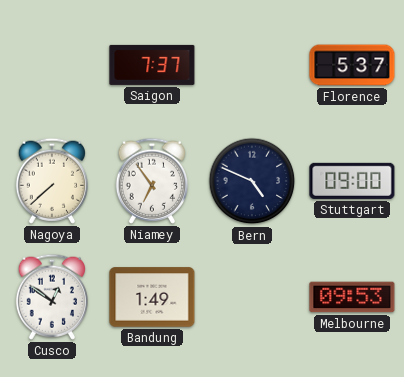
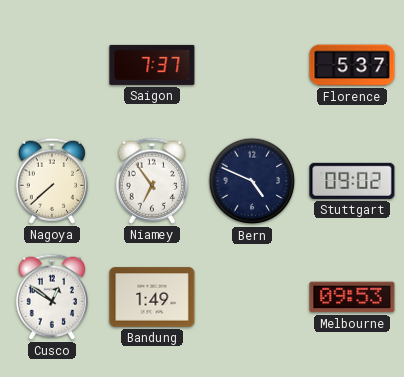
Stuttgart: 09:00 -> 09:02
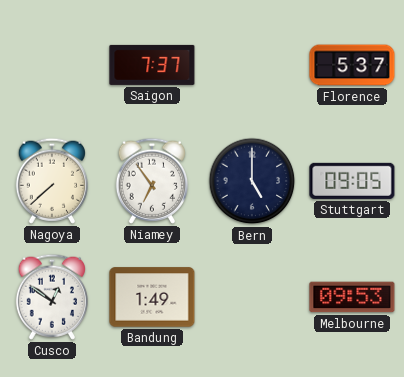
Bern: 4:49 -> 5:00
Stuttgart: 09:02 -> 09:05
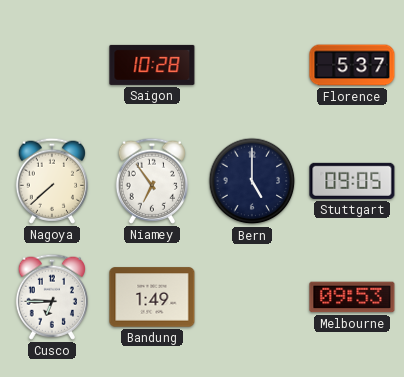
Saigon: 7:37 -> 10:28
Cusco: 12:51 -> 6:45
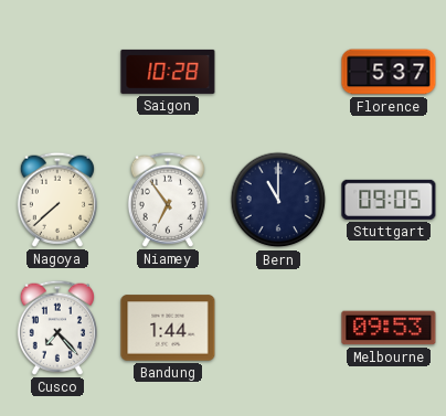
Bern: 5:00 -> 11:00
Cusco: 6:45 -> 7:23
Bandung: 1:49 -> 1:44
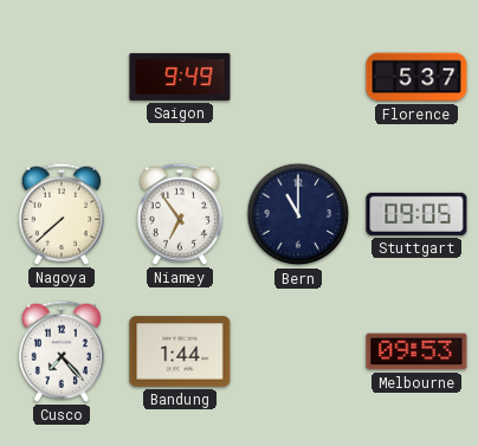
Saigon: 10:28 -> 9:49
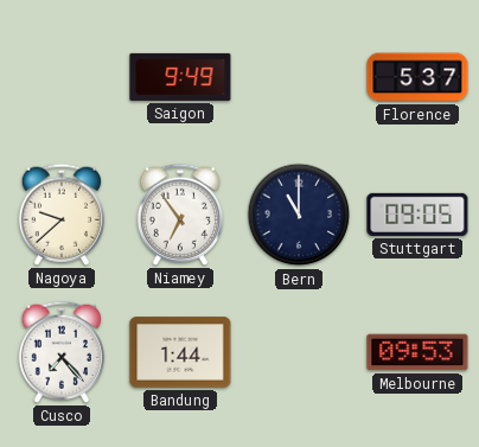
Nagoya: 7:38 -> 9:38
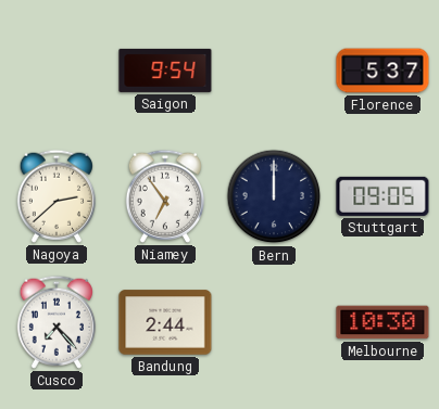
Saigon: 9:49 -> 9:54
Nagoya: 9:38 -> 2:38
Bern: 11:00 -> 12:00
Bandung: 1:44 -> 2:44
Melbourne: 09:53 -> 10:30
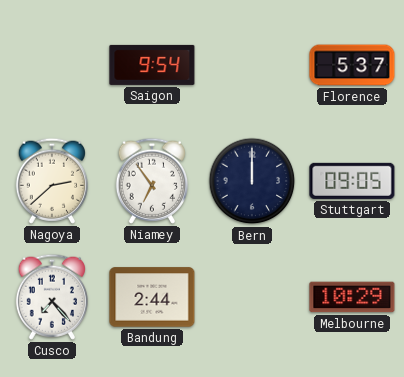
Melbourne: 10:30 -> 10:29
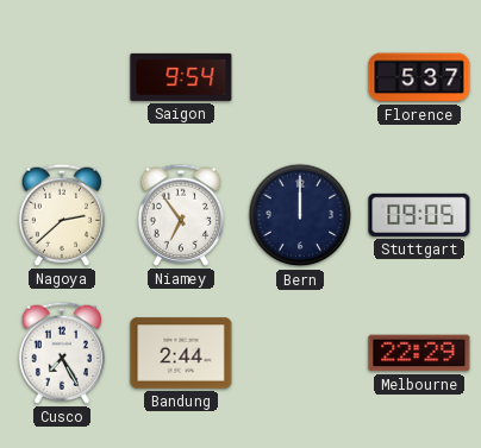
Cusco: 7:23 -> 7:25
Melbourne: 10:29 -> 22:29
